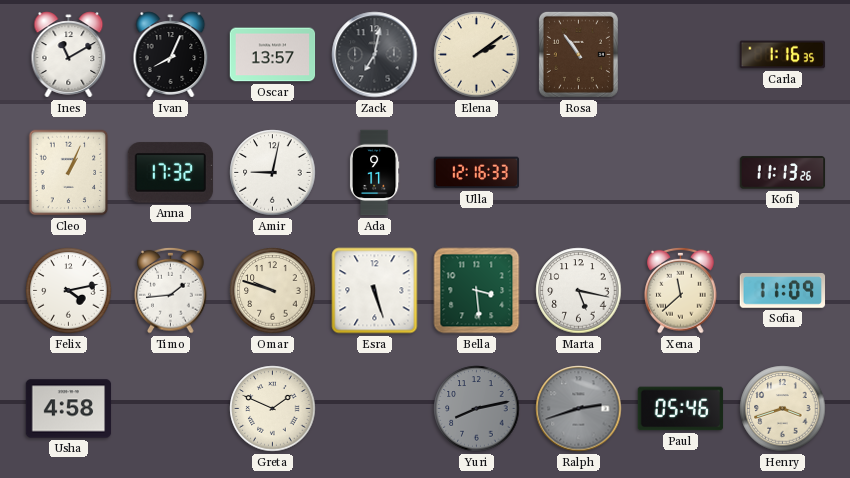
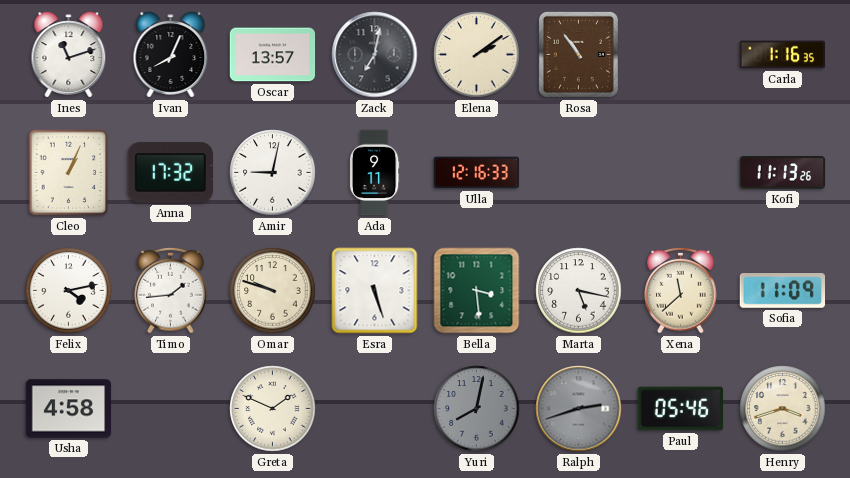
Ines: 11:10 -> 11:12
Yuri: 8:13 -> 8:02
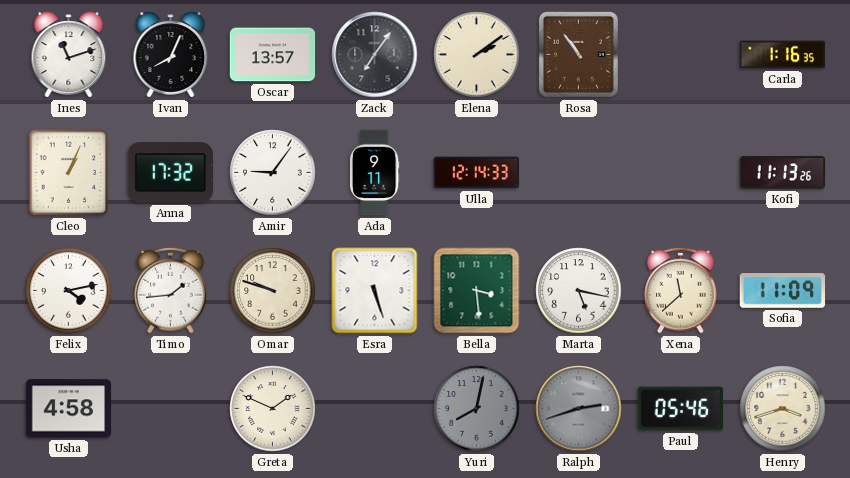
Zack: 7:02 -> 7:06
Amir: 9:02 -> 9:06
Ulla: 12:16 -> 12:14
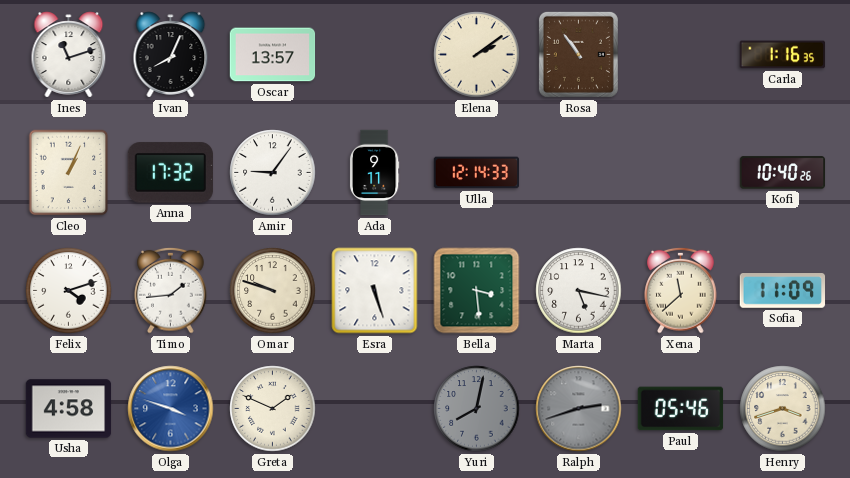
Zack: 7:06 -> none
Kofi: 11:13 -> 10:40
Felix: 4:13 -> 4:12
Olga: none -> 3:48
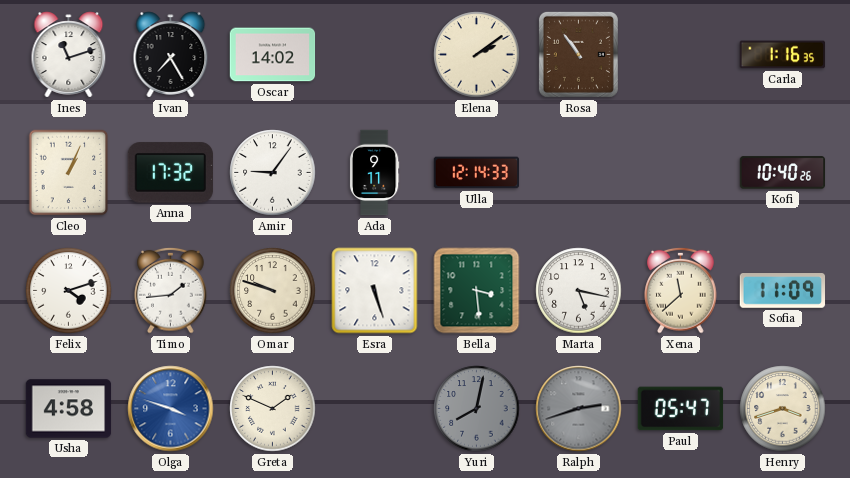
Ivan: 8:04 -> 7:25
Oscar: 13:57 -> 14:02
Paul: 05:46 -> 05:47
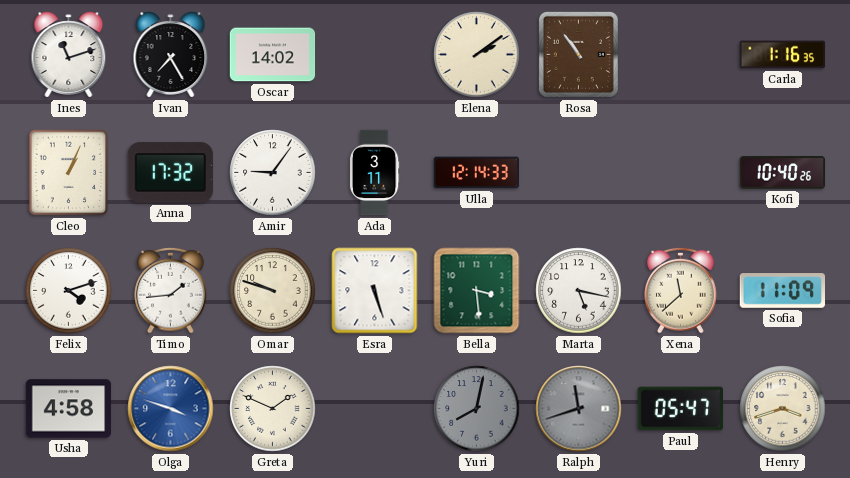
Ada: 9:11 -> 3:11
Ralph: 2:42 -> 11:42
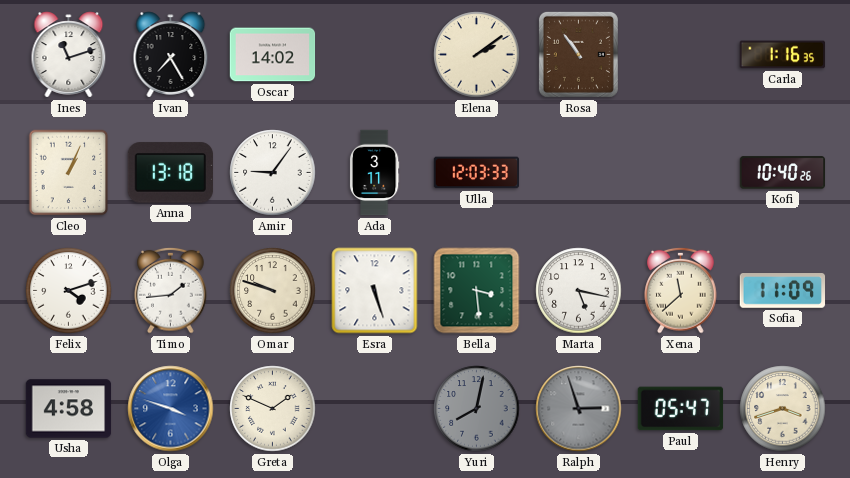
Anna: 17:32 -> 13:18
Ulla: 12:14 -> 12:03
Ralph: 11:42 -> 2:57
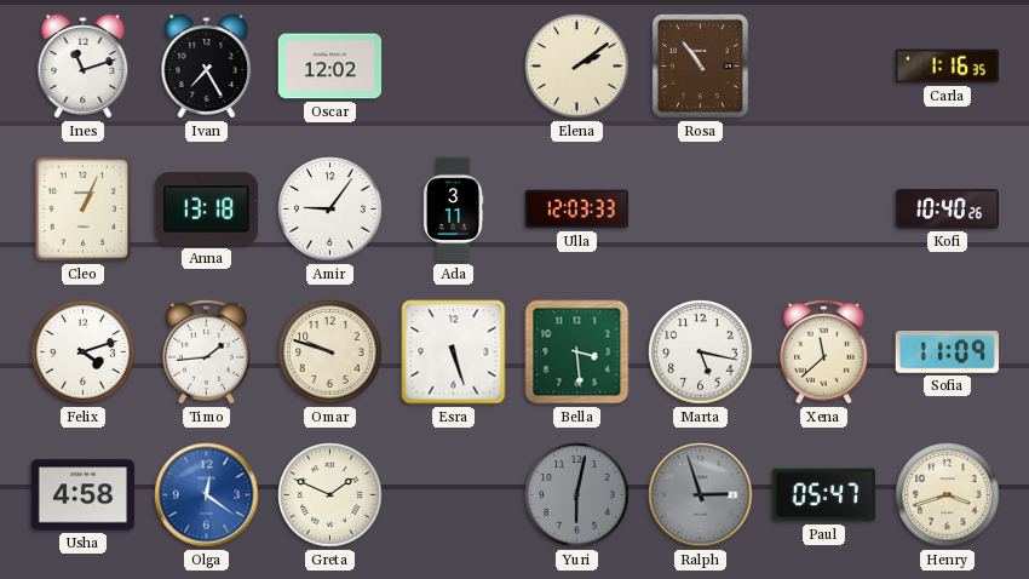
Oscar: 14:02 -> 12:02
Olga: 3:48 -> 12:21
Yuri: 8:02 -> 6:02
